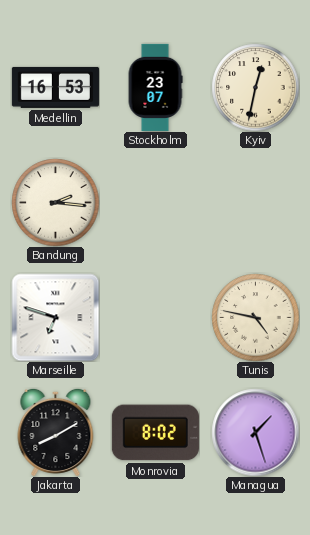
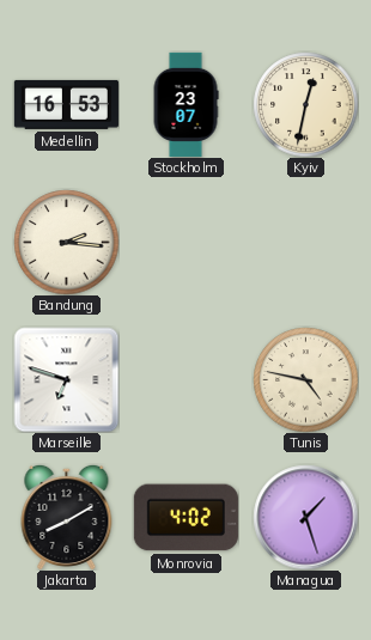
Monrovia: 8:02 -> 4:02
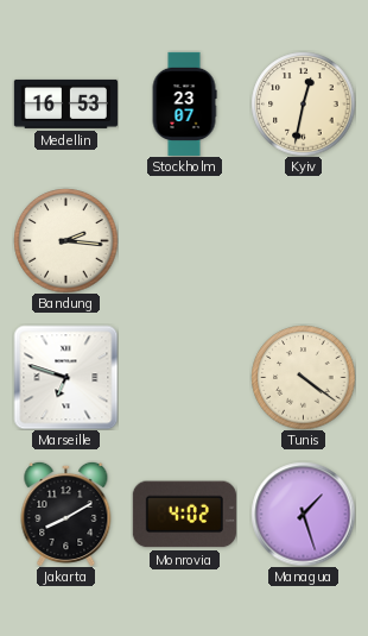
Tunis: 4:47 -> 4:21
